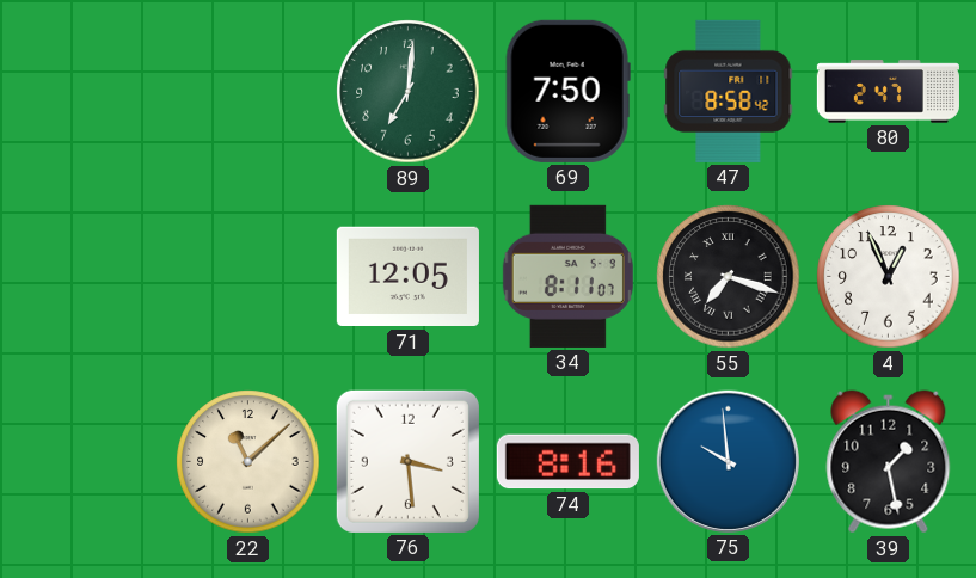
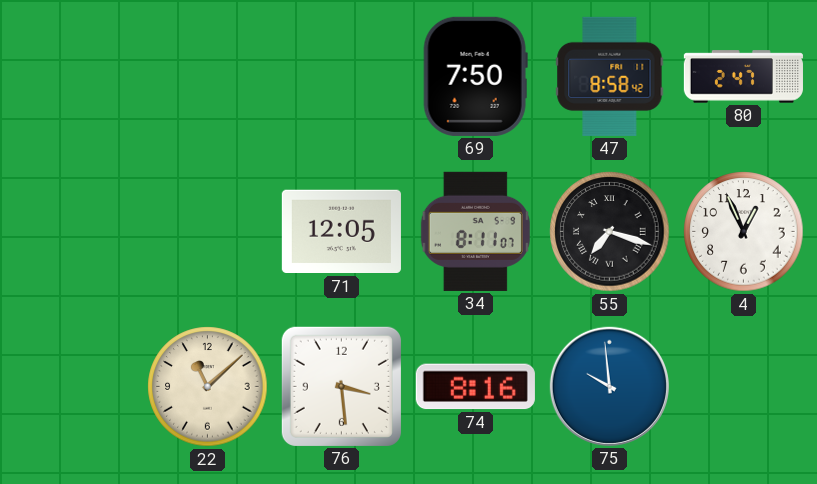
89: 7:01 -> none
39: 1:28 -> none
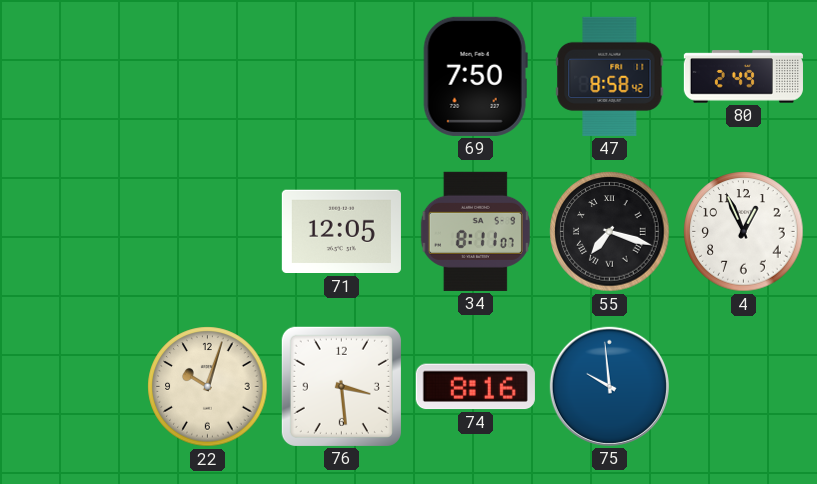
80: 2:47 -> 2:49
22: 11:08 -> 10:03
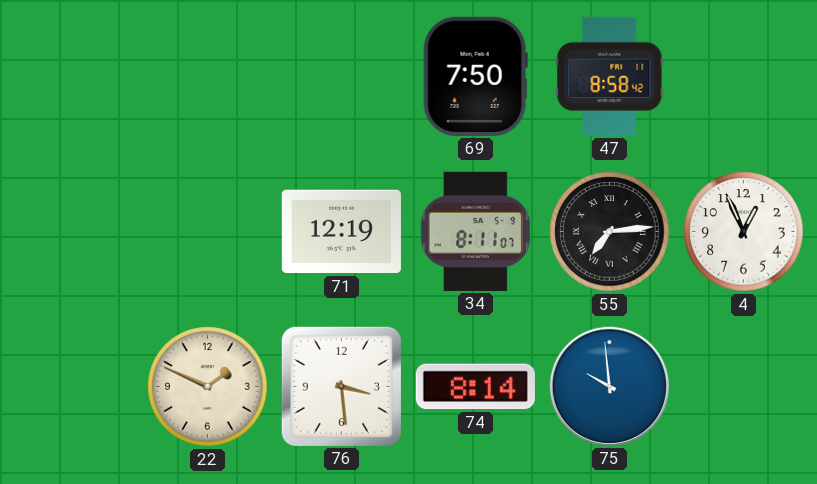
80: 2:49 -> none
71: 12:05 -> 12:19
55: 7:18 -> 7:14
22: 10:03 -> 1:49
74: 8:16 -> 8:14
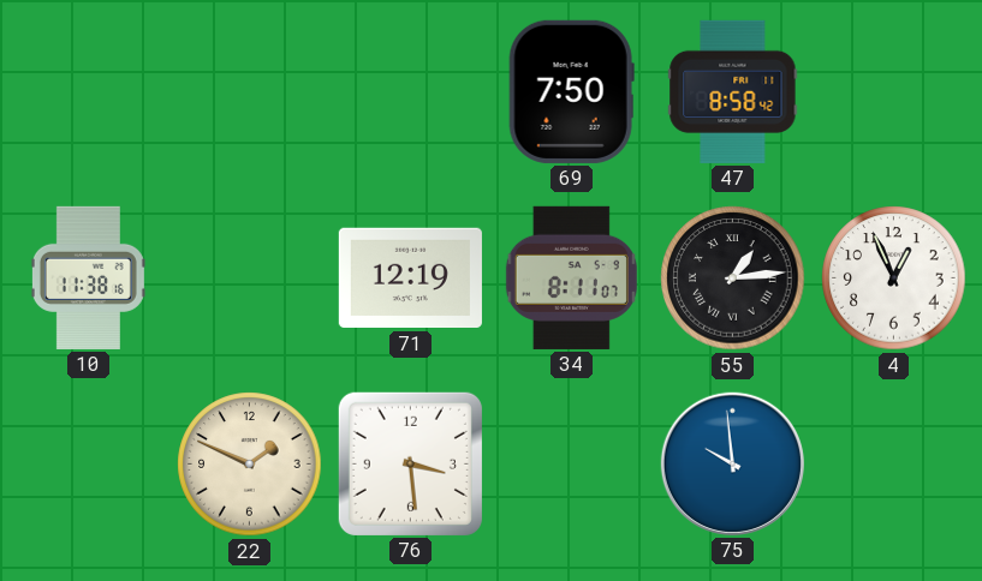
10: none -> 11:38
55: 7:14 -> 1:14
74: 8:14 -> none
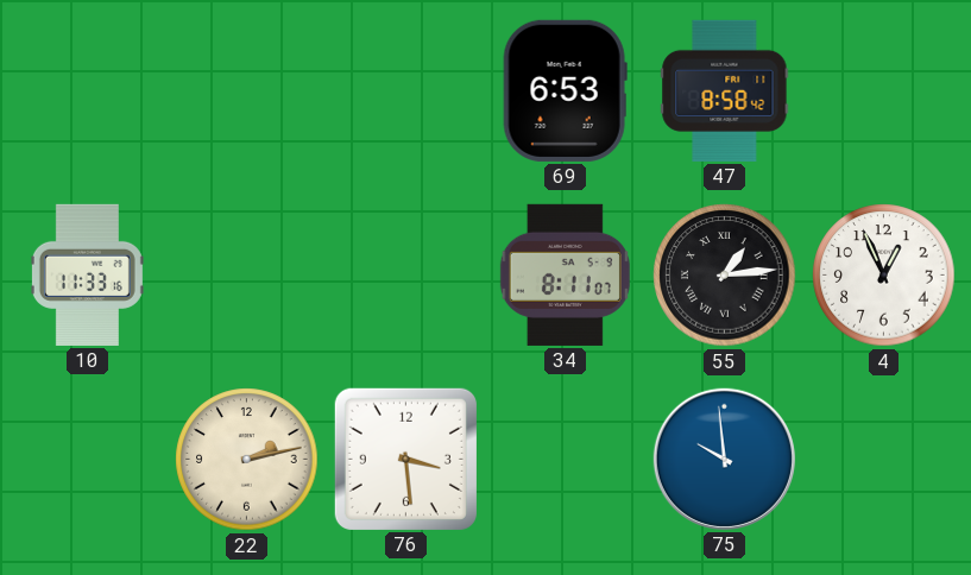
69: 7:50 -> 6:53
10: 11:38 -> 11:33
71: 12:19 -> none
22: 1:49 -> 2:13
